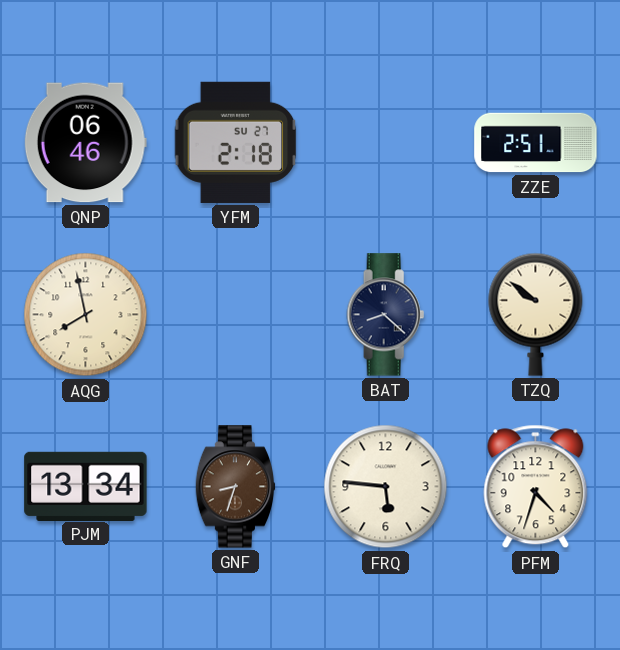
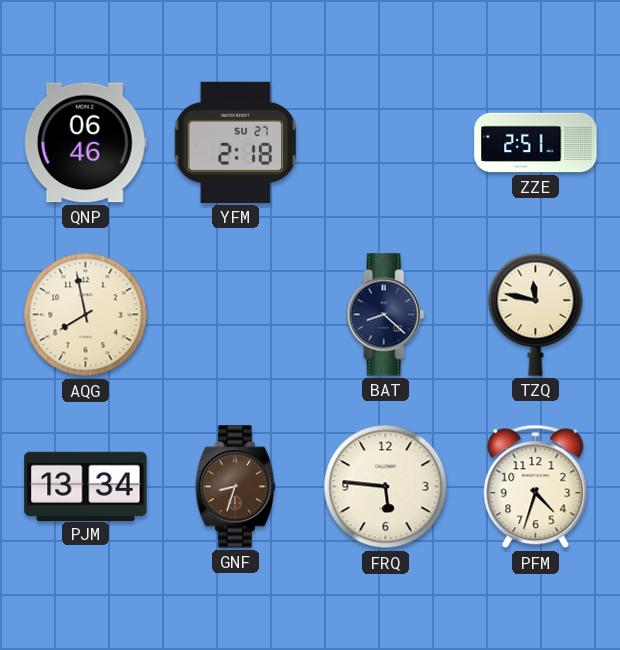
TZQ: 9:51 -> 11:47
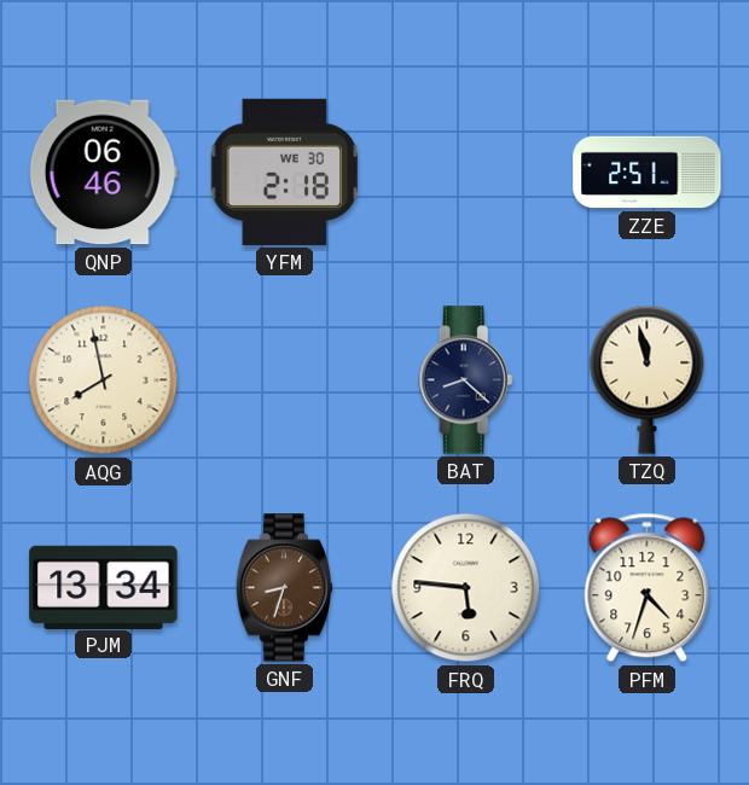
YFM date: SU 27 -> WE 30
TZQ: 11:47 -> 11:58
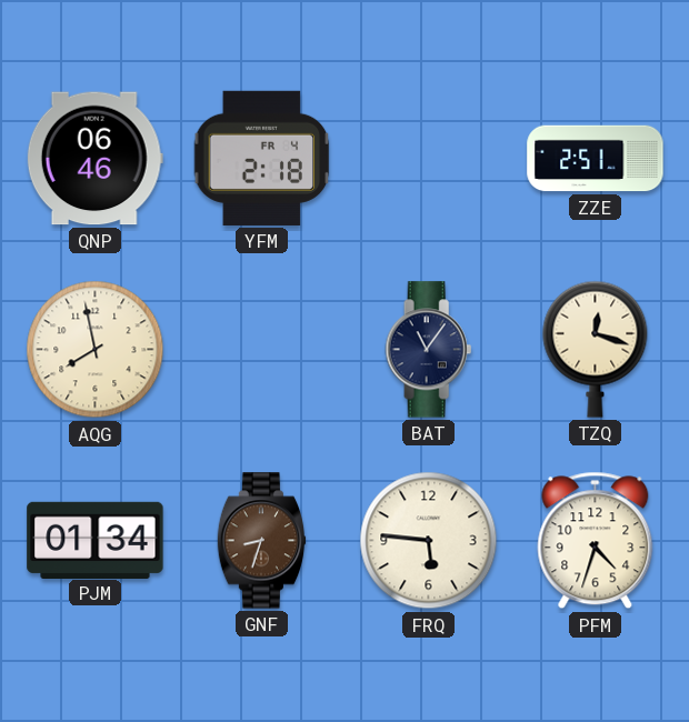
YFM date: WE 30 -> FR 4
BAT: 8:22 -> 11:06
TZQ: 11:58 -> 12:18
PJM: 13:34 -> 01:34
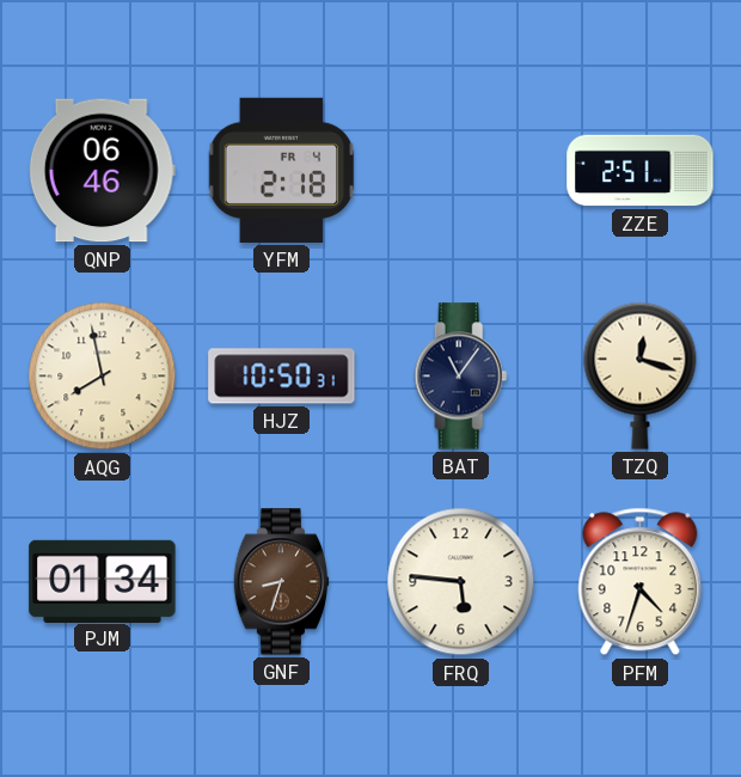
HJZ: none -> 10:50
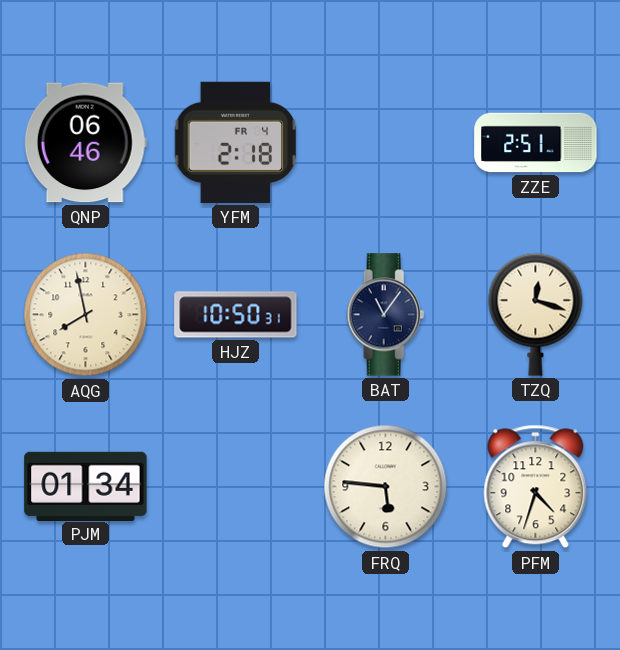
GNF: 8:33 -> none
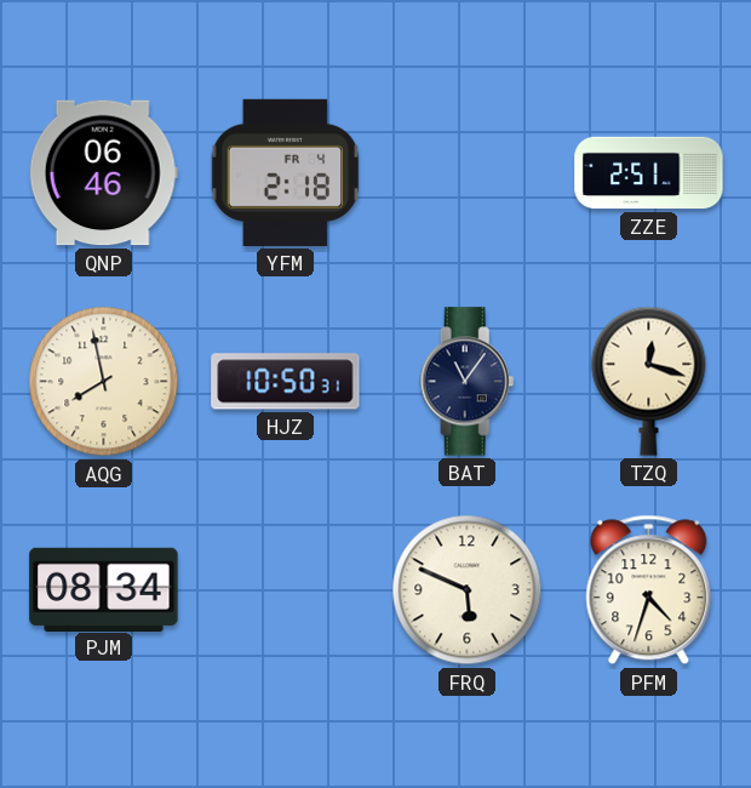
PJM: 01:34 -> 08:34
FRQ: 5:46 -> 5:49
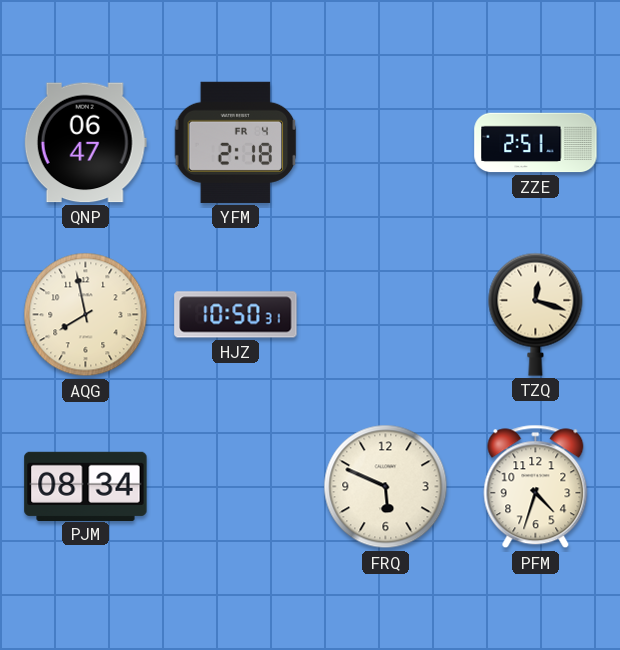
QNP: 06:46 -> 06:47
BAT: 11:06 -> none
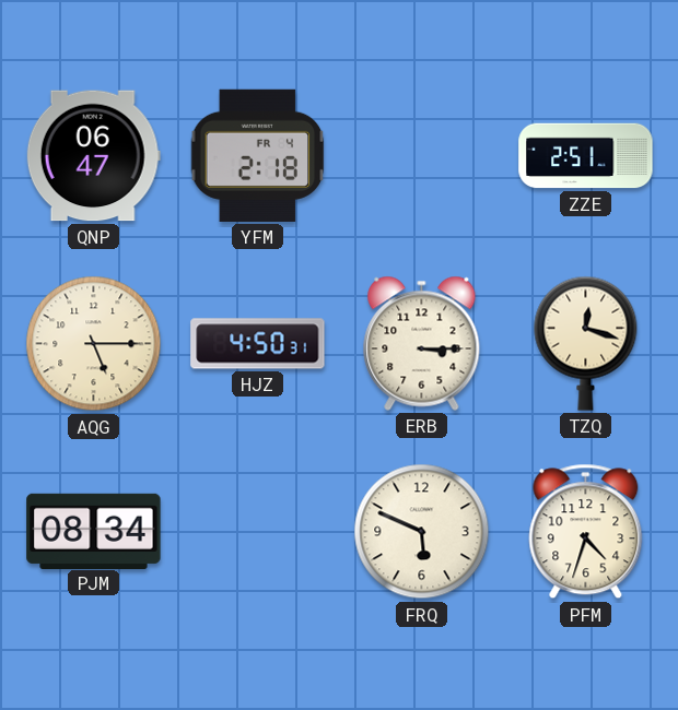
AQG: 7:58 -> 5:15
HJZ: 10:50 -> 4:50
ERB: none -> 3:15
